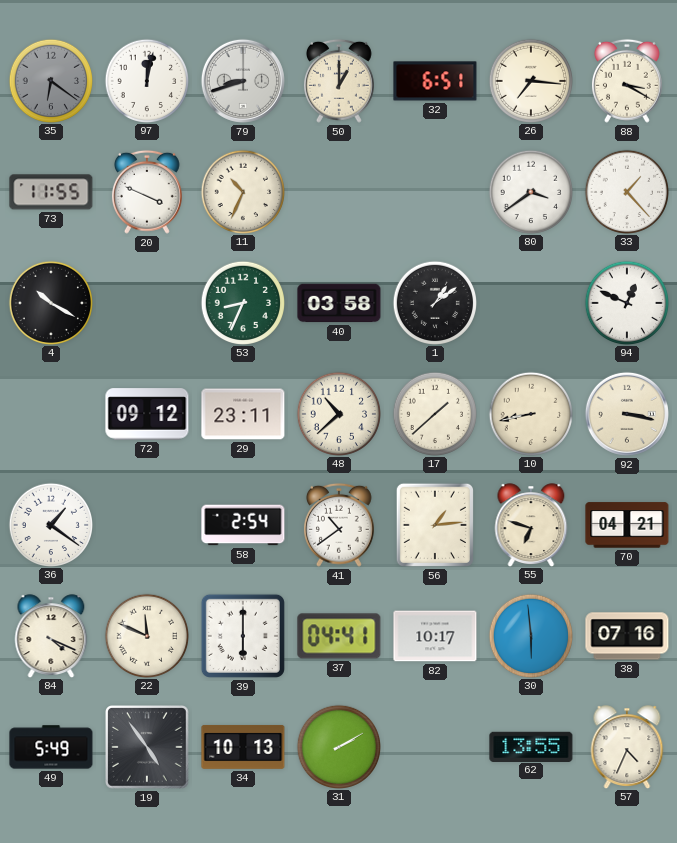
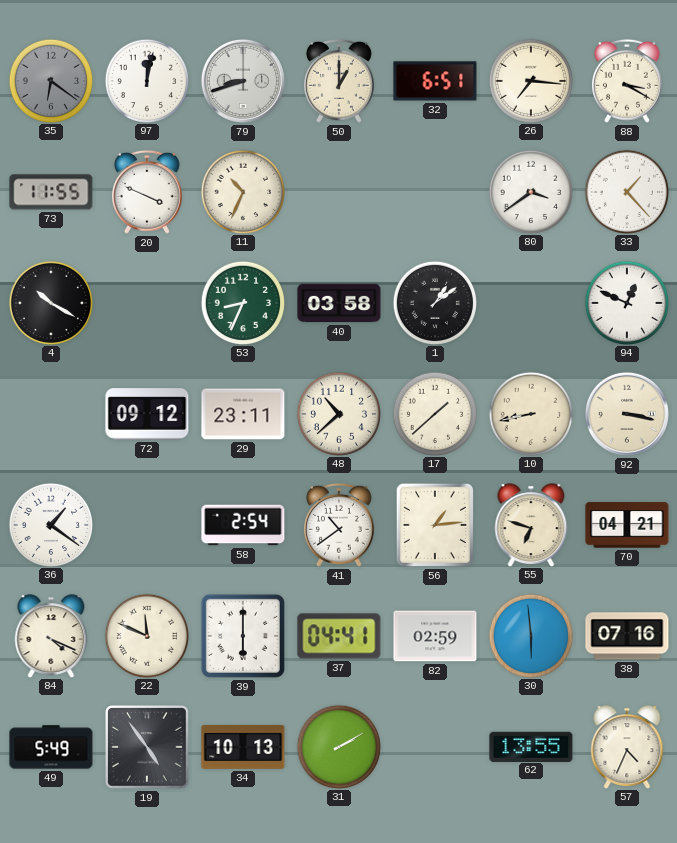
82: 10:17 -> 02:59
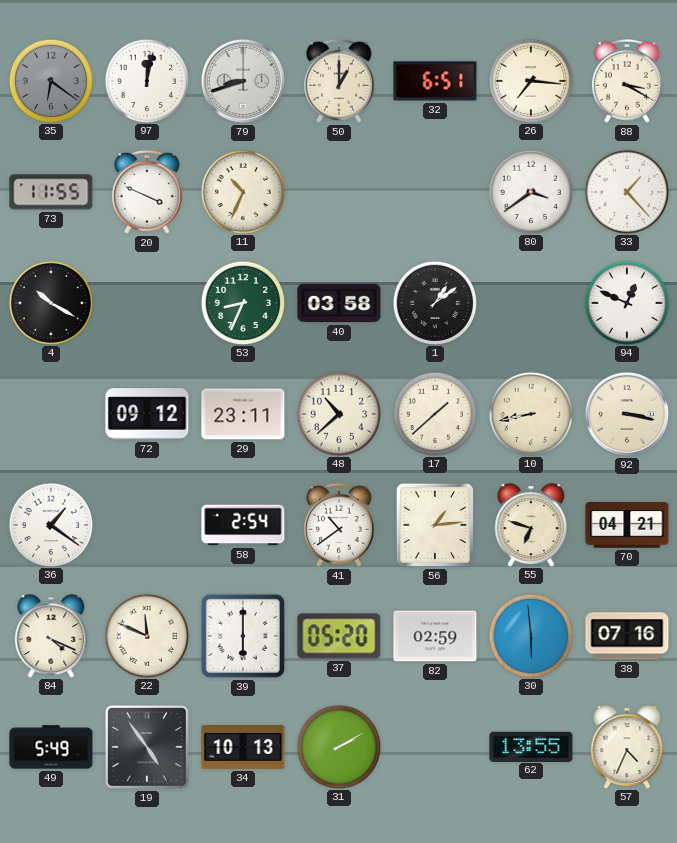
37: 04:41 -> 05:20
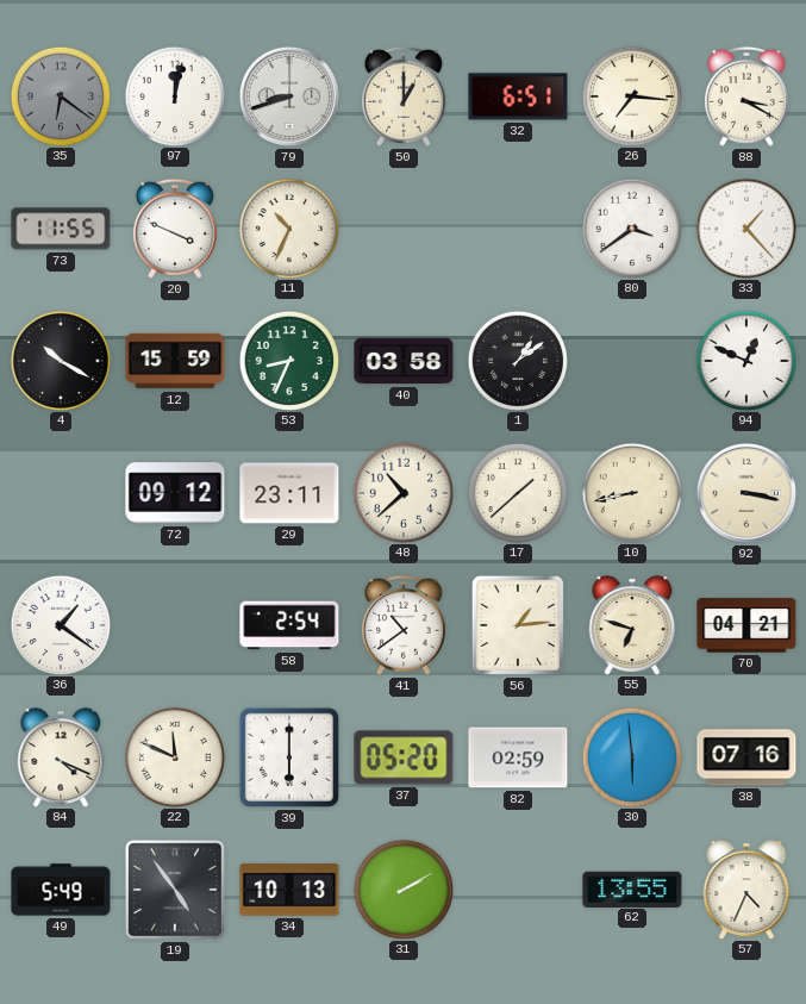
12: none -> 15:59
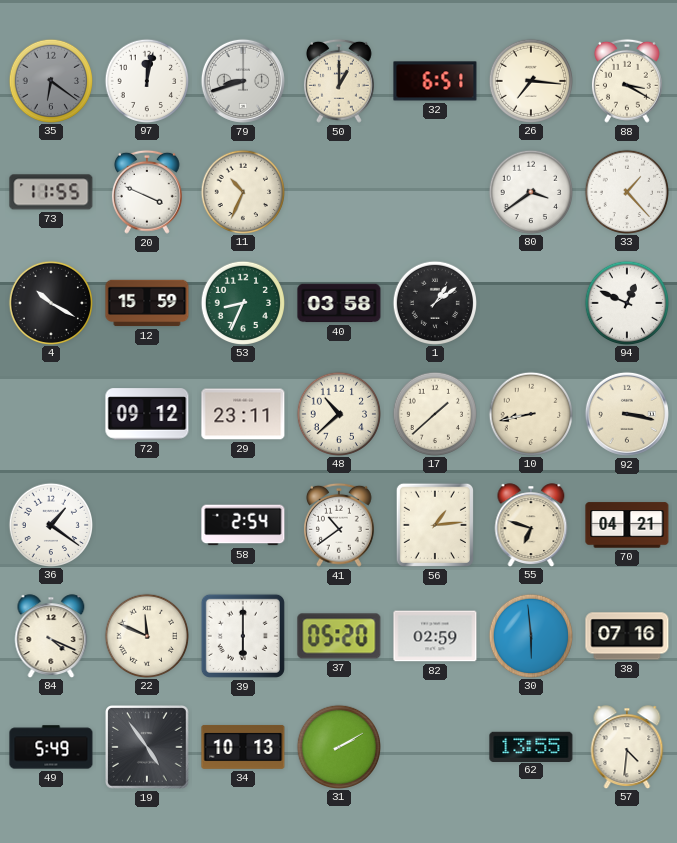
57: 4:34 -> 4:31
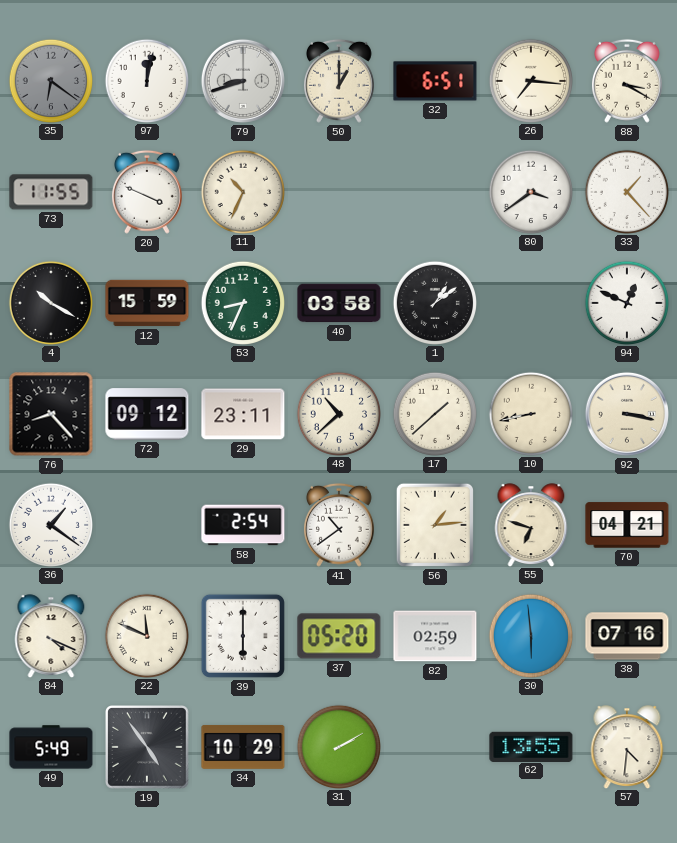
76: none -> 8:23
34: 10:13 -> 10:29
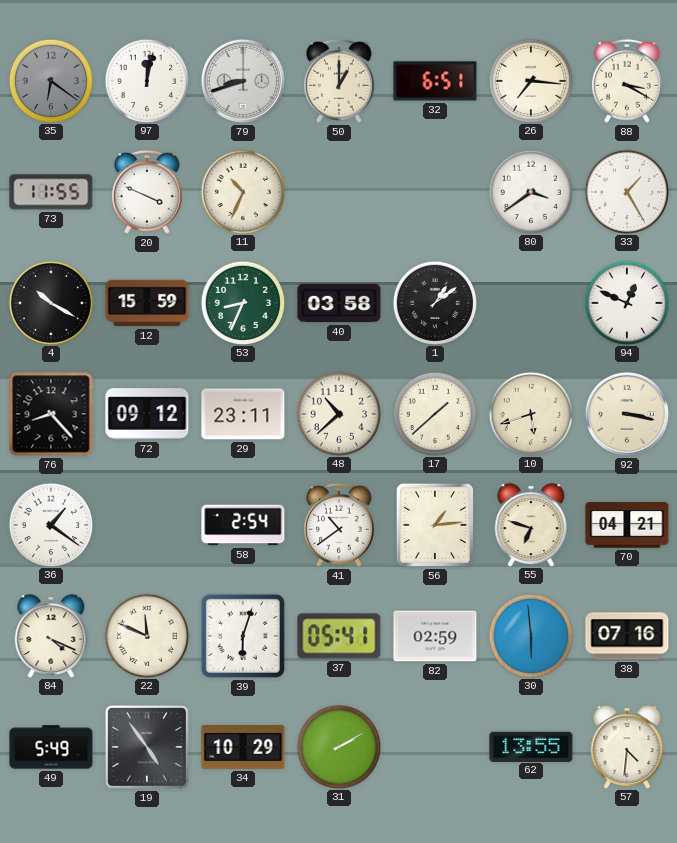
33: 1:23 -> 1:25
10: 8:43 -> 5:42
39: 6:00 -> 6:03
37: 05:20 -> 05:41
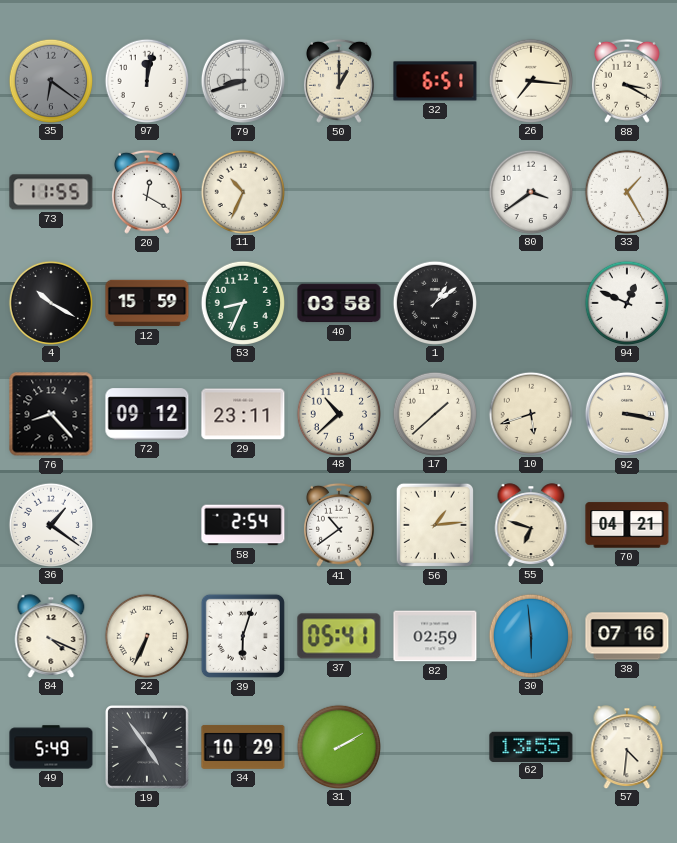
20: 3:49 -> 12:20
22: 11:49 -> 6:34
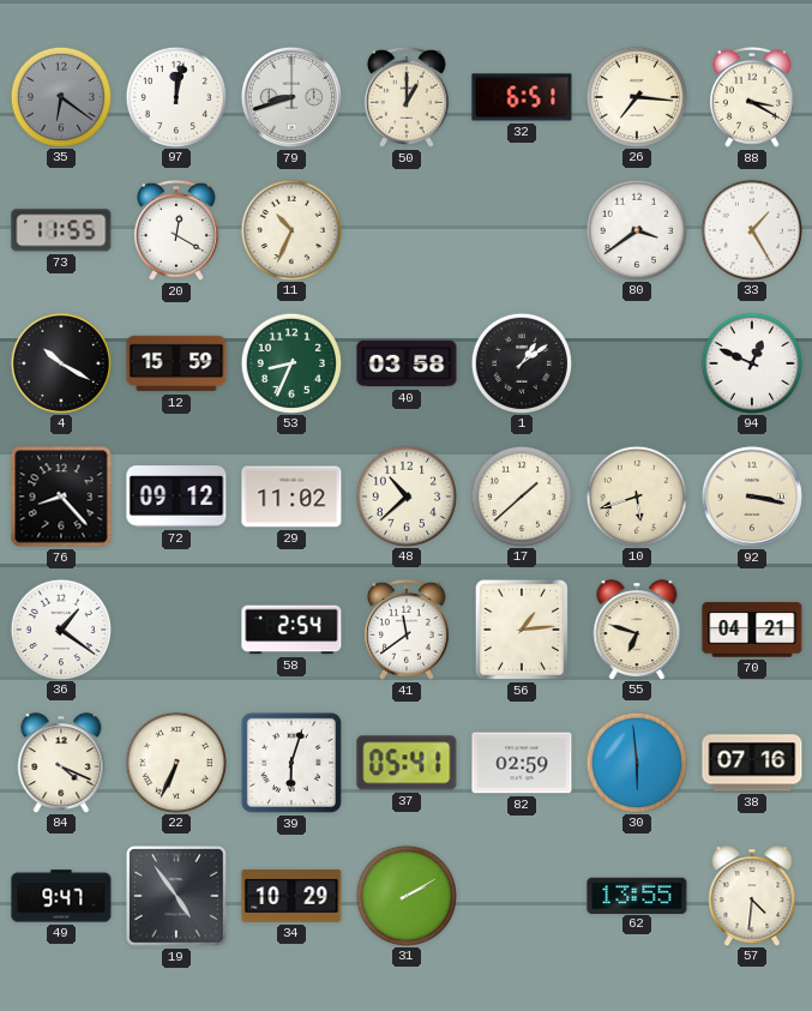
29: 23:11 -> 11:02
41: 10:39 -> 11:39
49: 5:49 -> 9:47
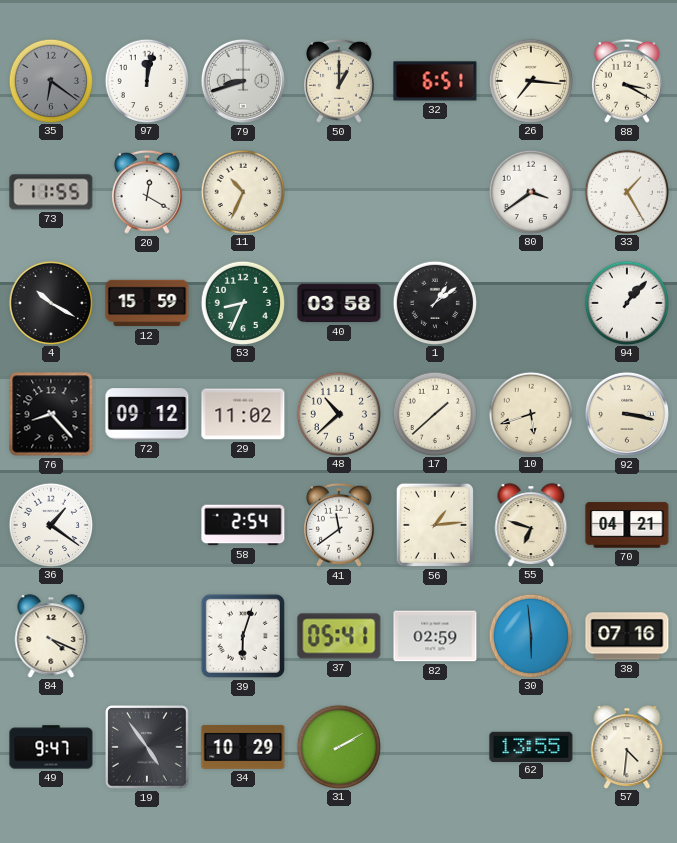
94: 12:49 -> 1:07
22: 6:34 -> none
